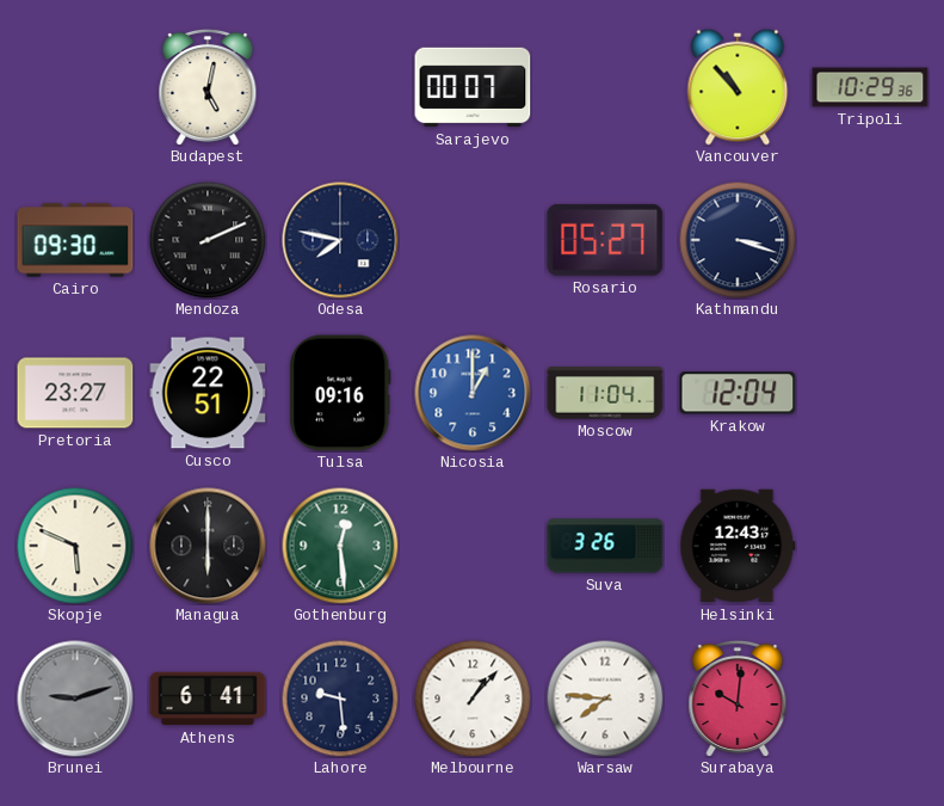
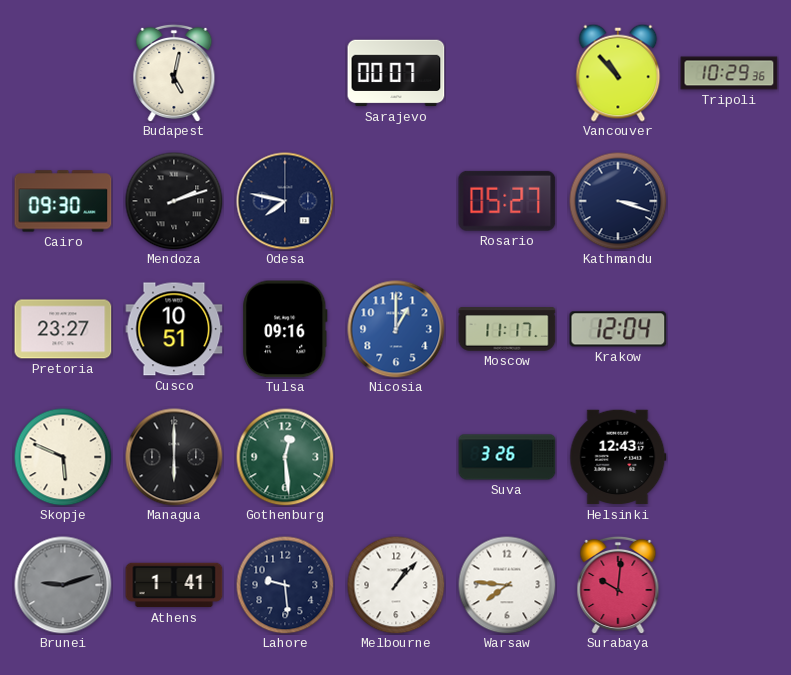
Mendoza: 2:11 -> 2:12
Cusco: 22:51 -> 10:51
Moscow: 11:04 -> 11:17
Athens: 6:41 -> 1:41
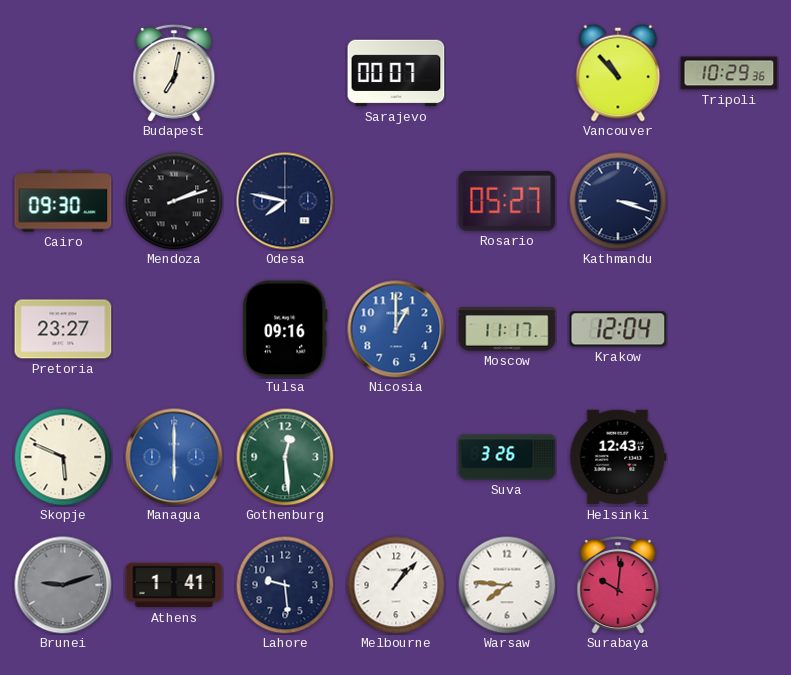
Budapest: 5:02 -> 7:02
Cusco: 10:51 -> none
Managua dial: black -> blue
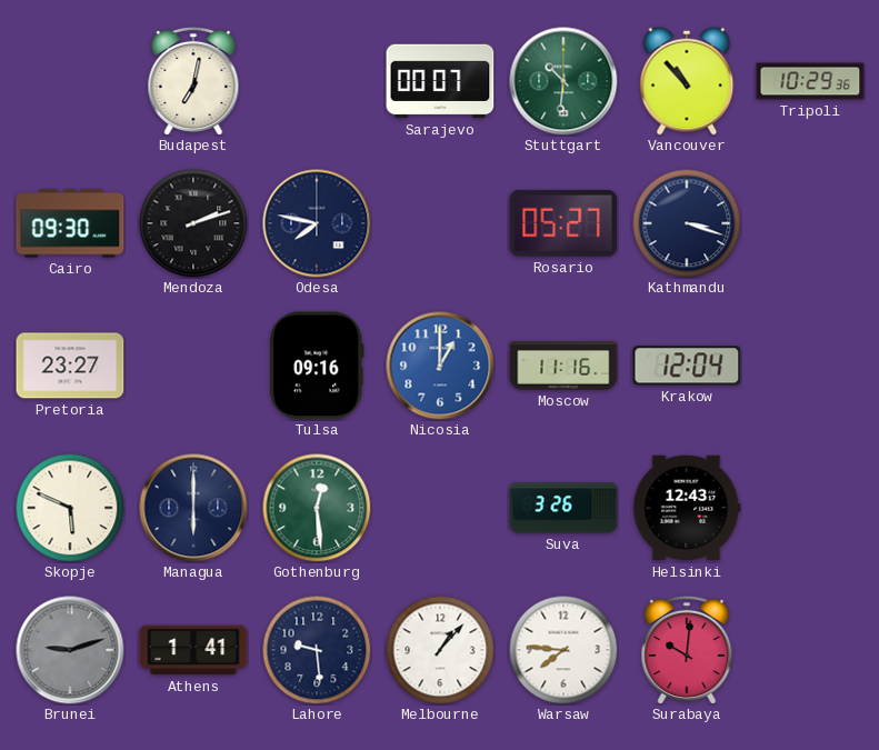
Stuttgart: none -> 10:31
Moscow: 11:17 -> 11:16
Managua dial: blue -> navy
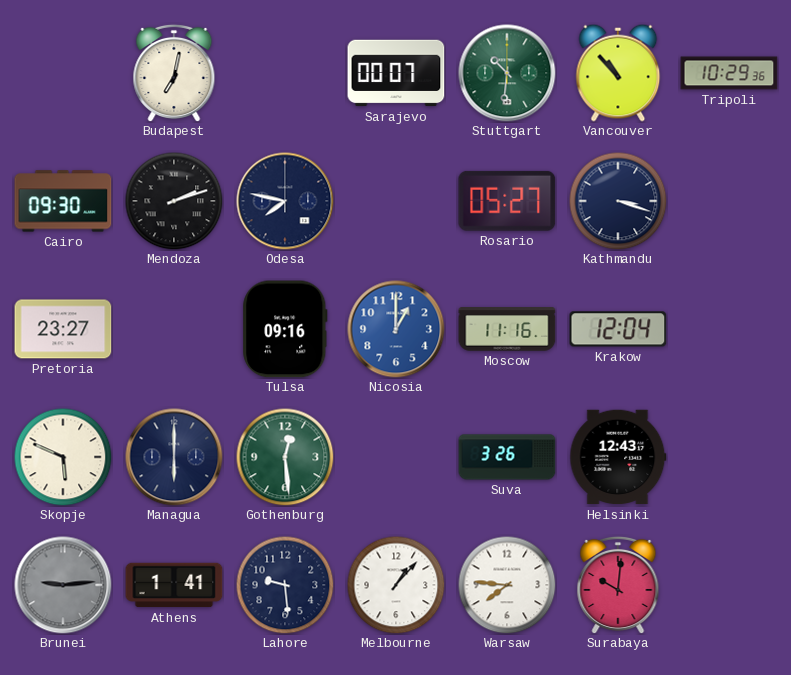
Brunei: 9:12 -> 9:14
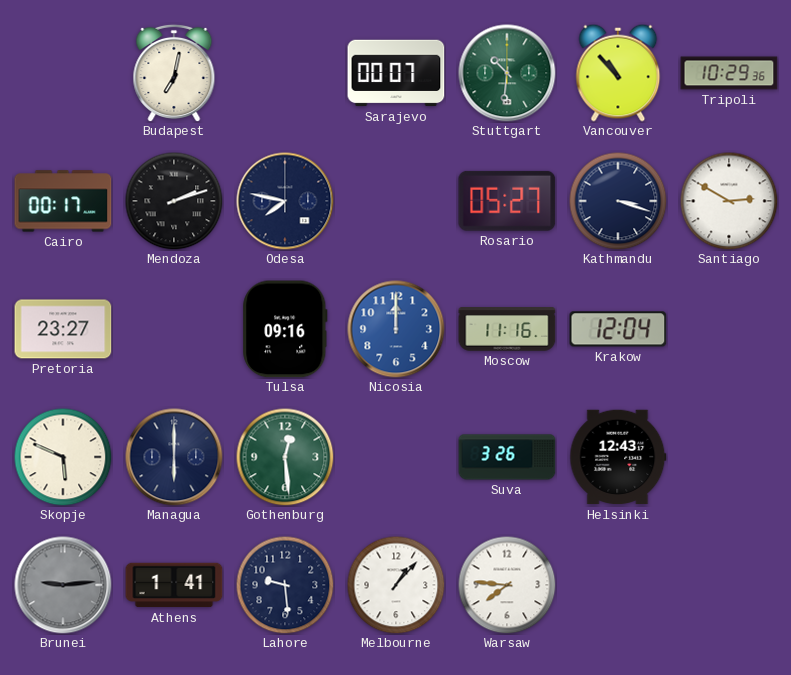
Cairo: 09:30 -> 00:17
Santiago: none -> 2:50
Nicosia: 1:00 -> 12:00
Surabaya: 10:01 -> none
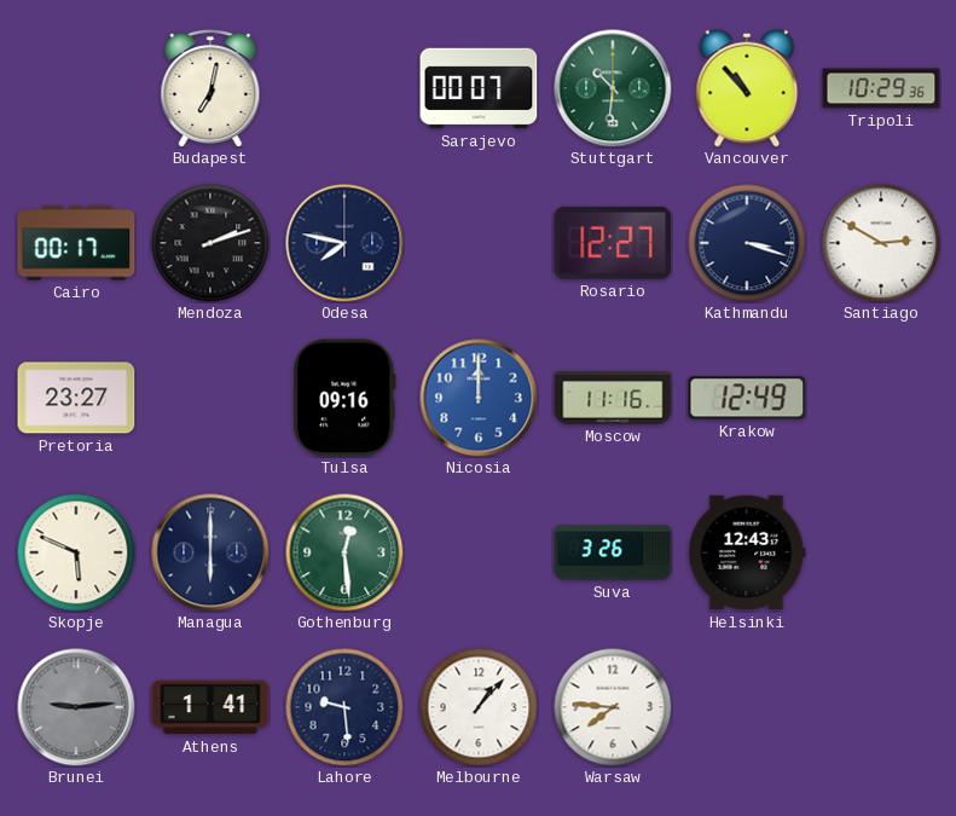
Rosario: 05:27 -> 12:27
Krakow: 12:04 -> 12:49
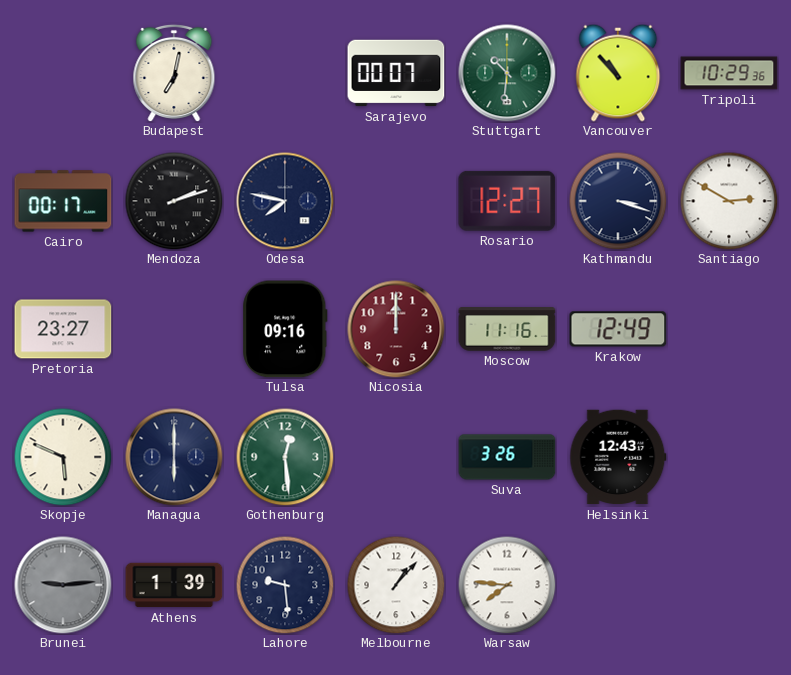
Nicosia dial: blue -> burgundy
Athens: 1:41 -> 1:39
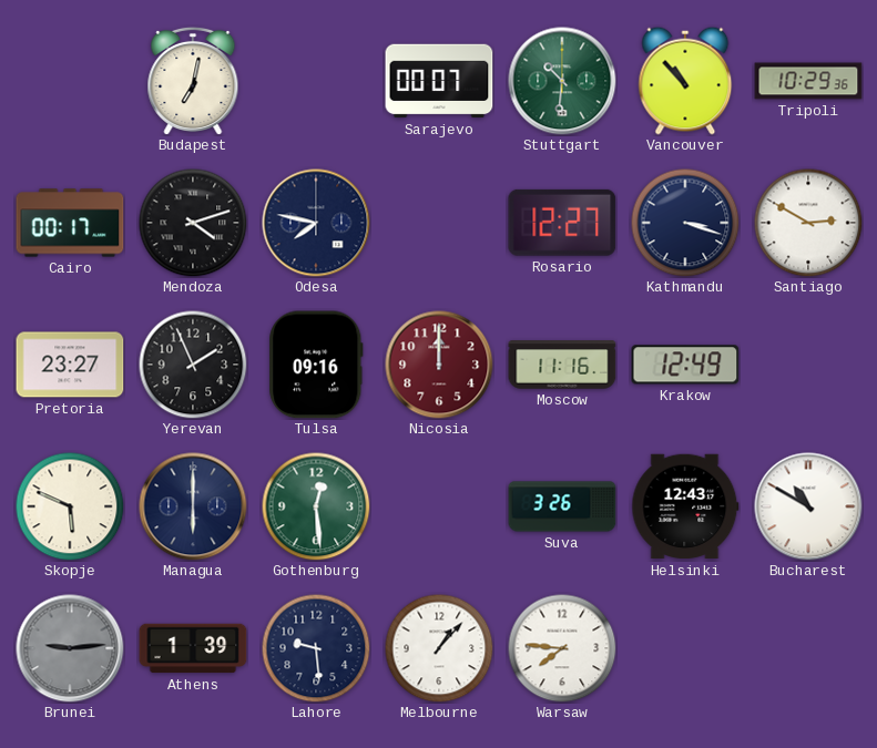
Mendoza: 2:12 -> 4:12
Yerevan: none -> 1:56
Bucharest: none -> 10:50
